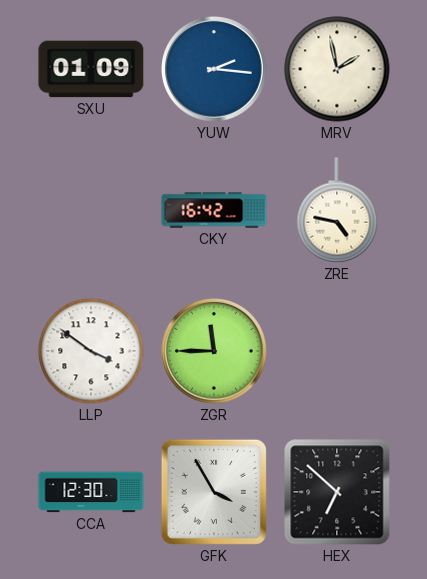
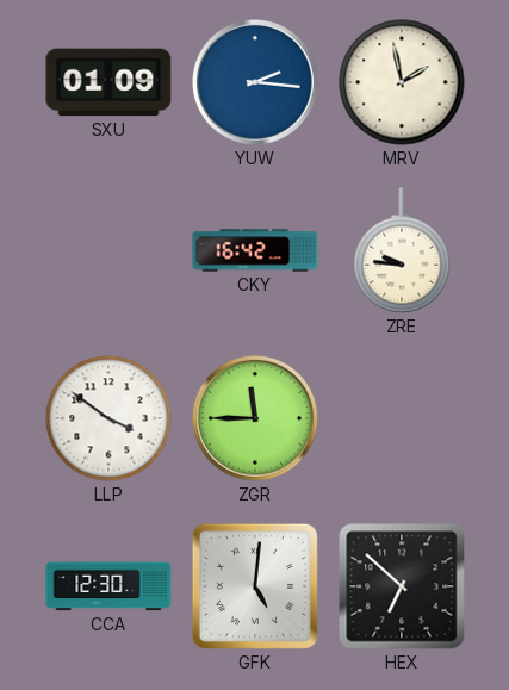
ZRE: 4:47 -> 9:46
GFK: 3:55 -> 5:01
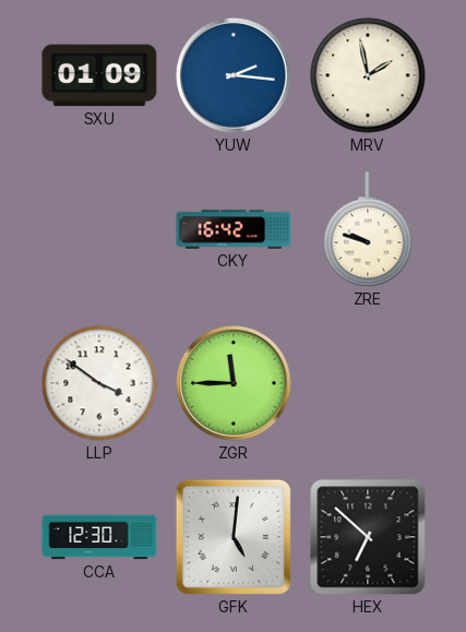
ZRE: 9:46 -> 9:48
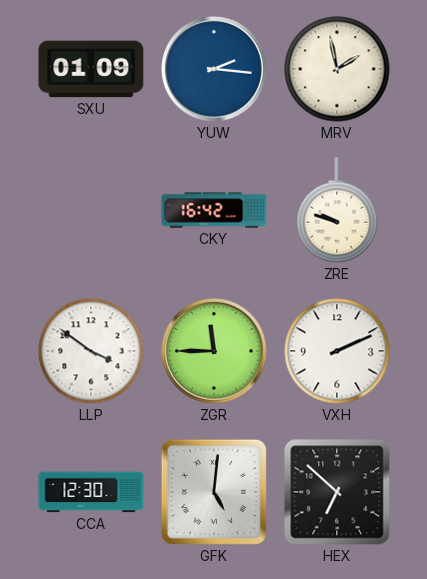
VXH: none -> 2:11
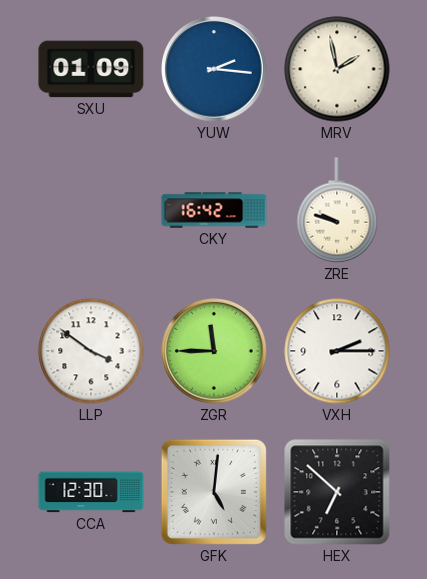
VXH: 2:11 -> 2:15
